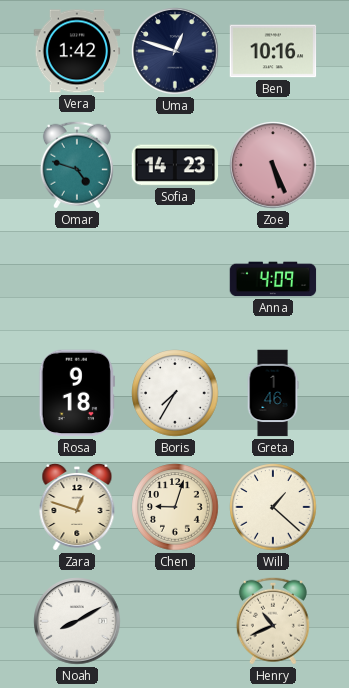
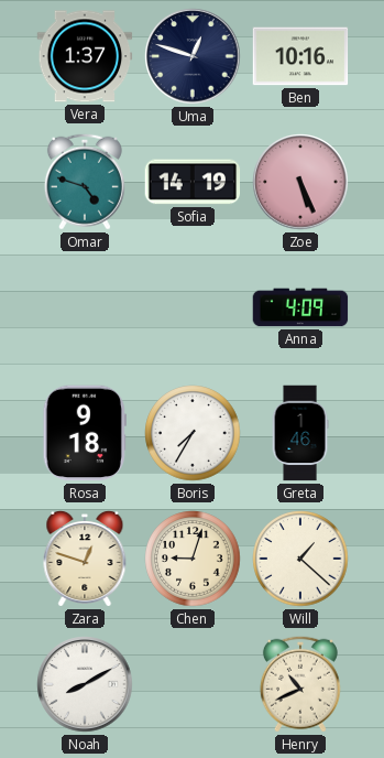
Vera: 1:42 -> 1:37
Sofia: 14:23 -> 14:19
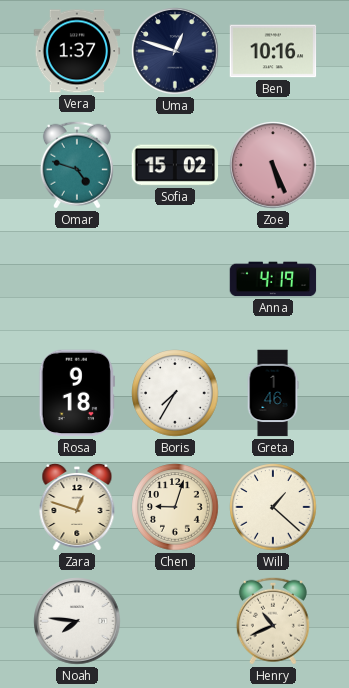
Sofia: 14:19 -> 15:02
Anna: 4:09 -> 4:19
Noah: 8:10 -> 7:46
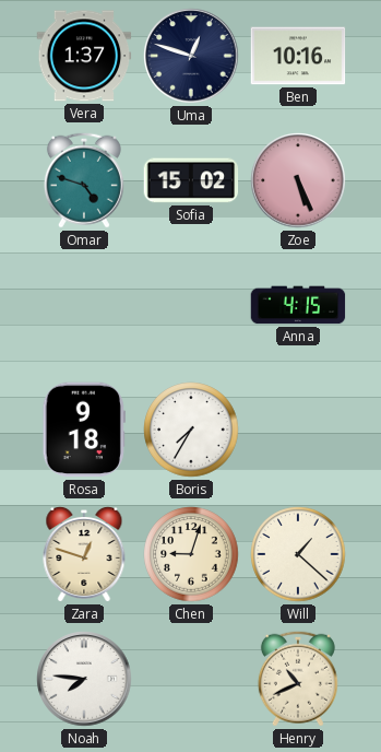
Anna: 4:19 -> 4:15
Greta: 1:46 -> none
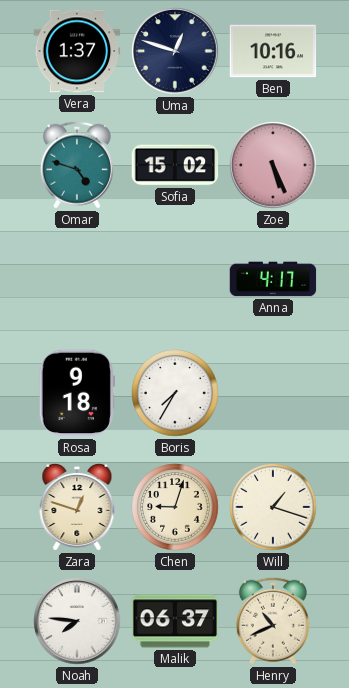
Anna: 4:15 -> 4:17
Will: 1:22 -> 1:18
Malik: none -> 06:37
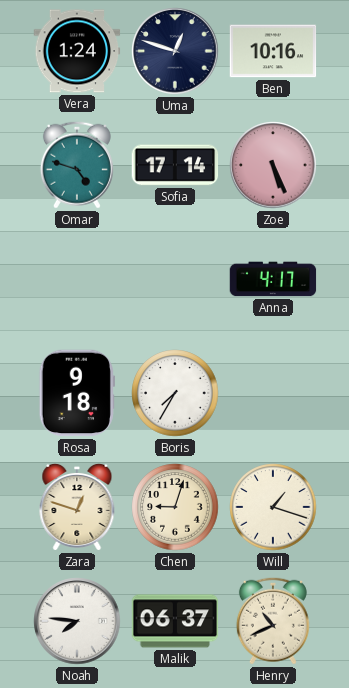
Vera: 1:37 -> 1:24
Sofia: 15:02 -> 17:14
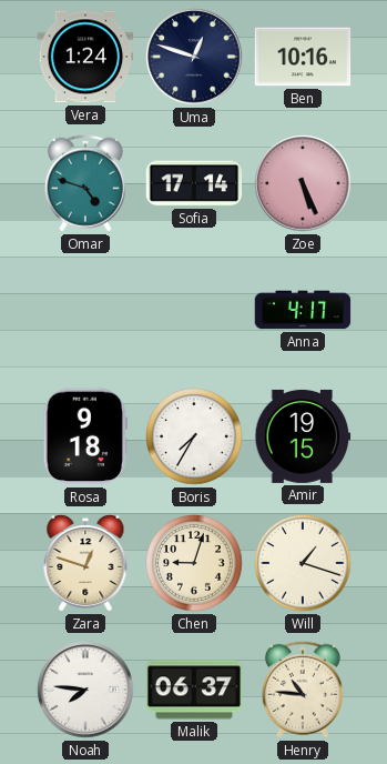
Amir: none -> 19:15
Henry: 10:41 -> 10:46
